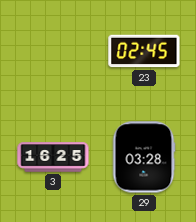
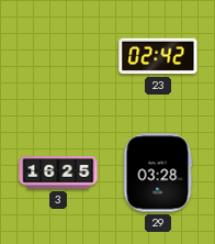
23: 02:45 -> 02:42
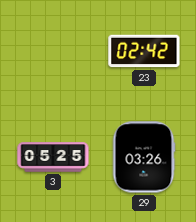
3: 16:25 -> 05:25
29: 03:28 -> 03:26
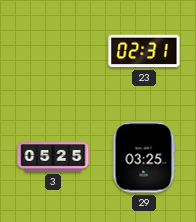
23: 02:42 -> 02:31
29: 03:26 -> 03:25
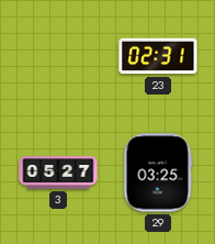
3: 05:25 -> 05:27
